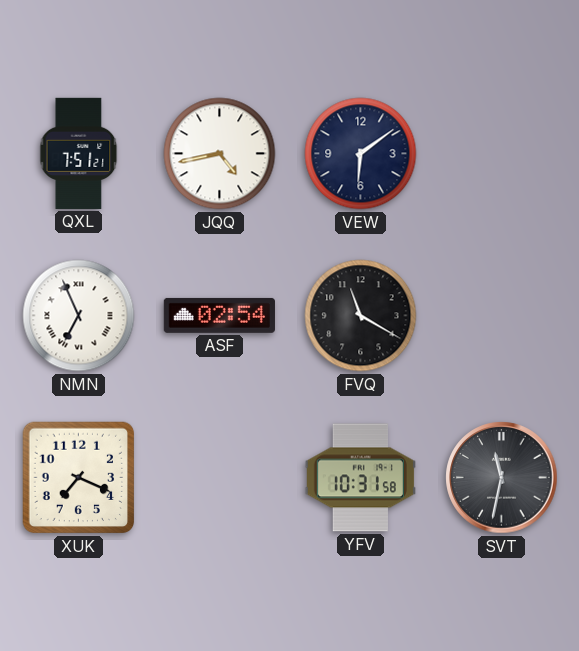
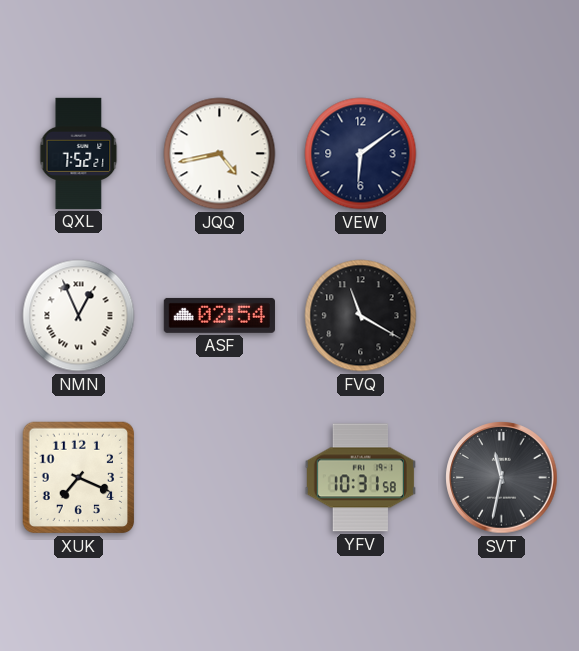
QXL: 7:51 -> 7:52
NMN: 6:56 -> 12:56
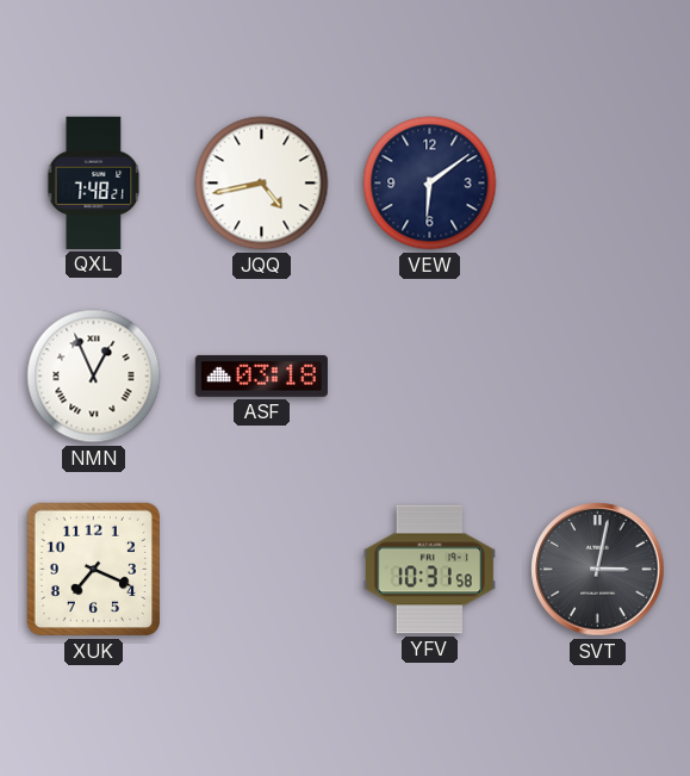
QXL: 7:52 -> 7:48
ASF: 02:54 -> 03:18
FVQ: 11:20 -> none
SVT: 11:32 -> 3:02
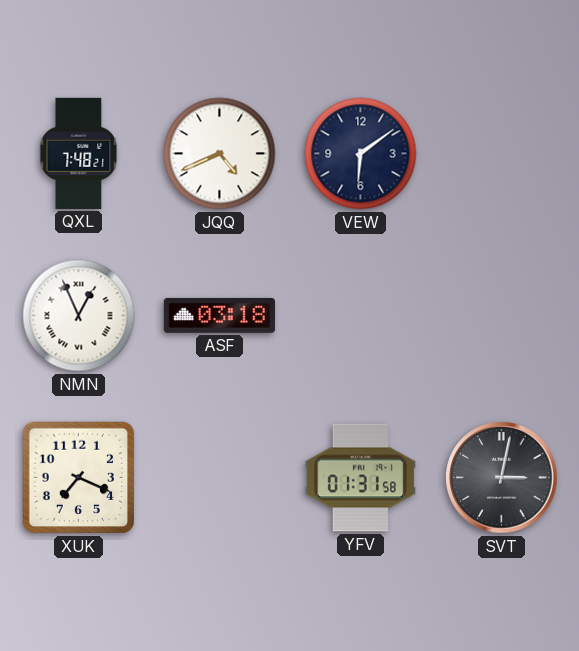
JQQ: 4:43 -> 4:41
YFV: 10:31 -> 01:31
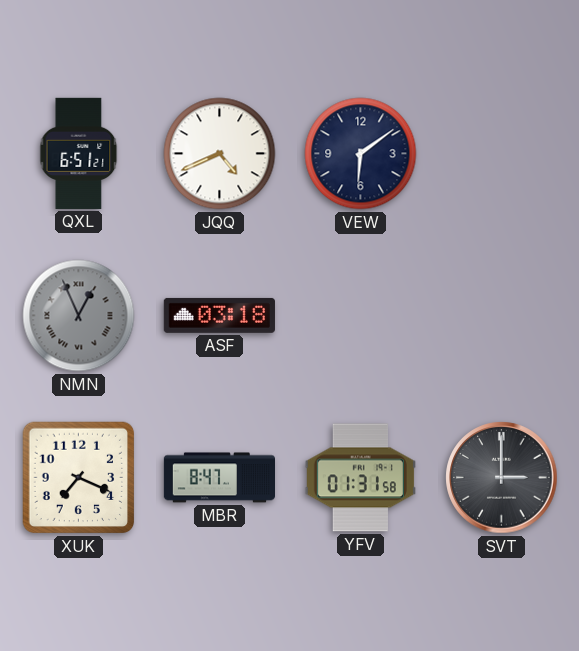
QXL: 7:48 -> 6:51
NMN dial: white -> grey
MBR: none -> 8:47
SVT: 3:02 -> 3:00
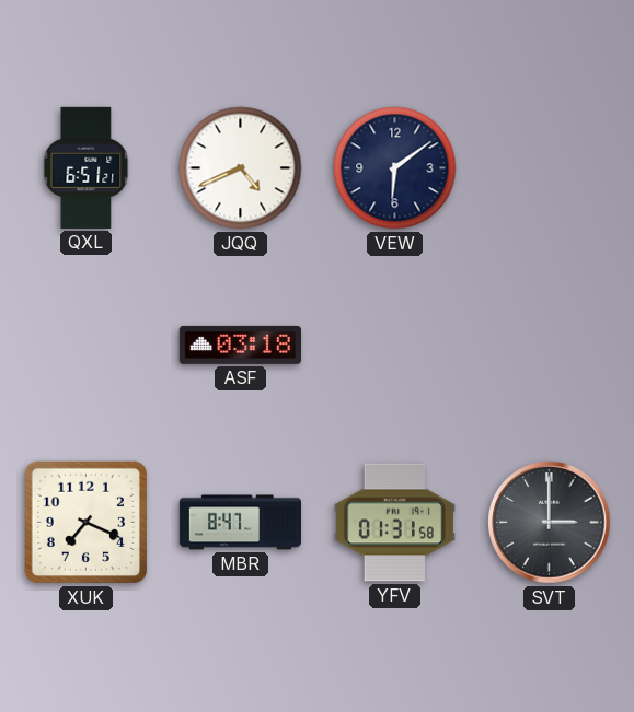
NMN: 12:56 -> none
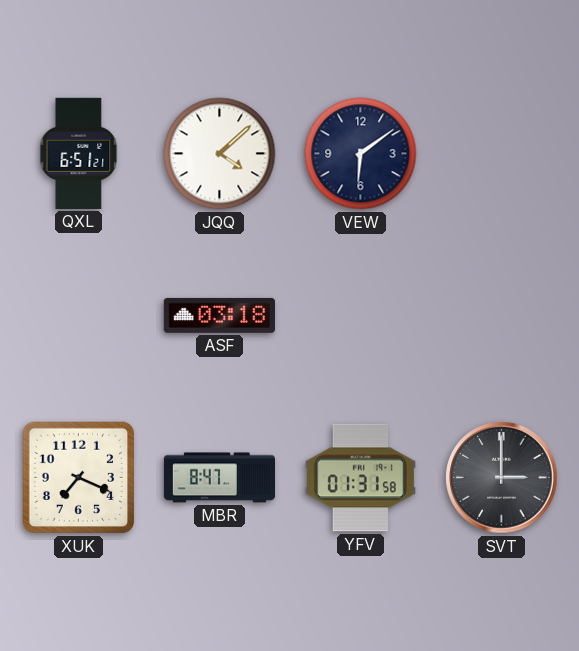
JQQ: 4:41 -> 4:08
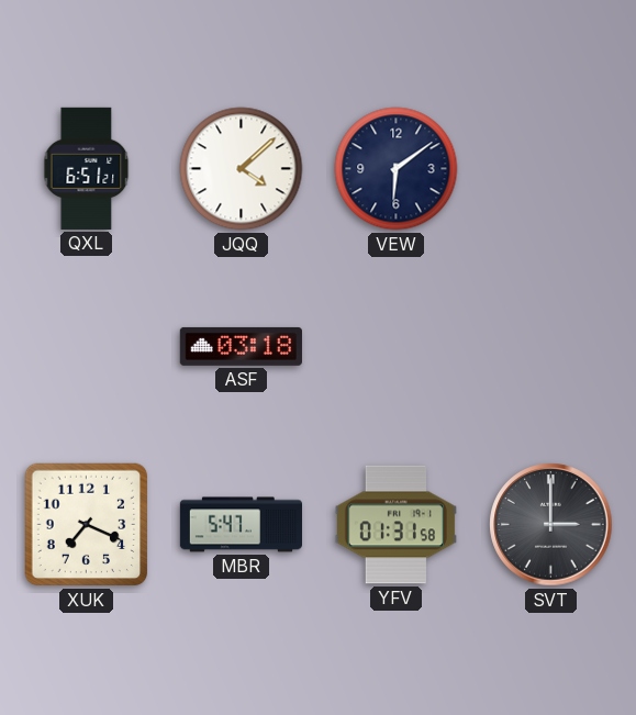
MBR: 8:47 -> 5:47
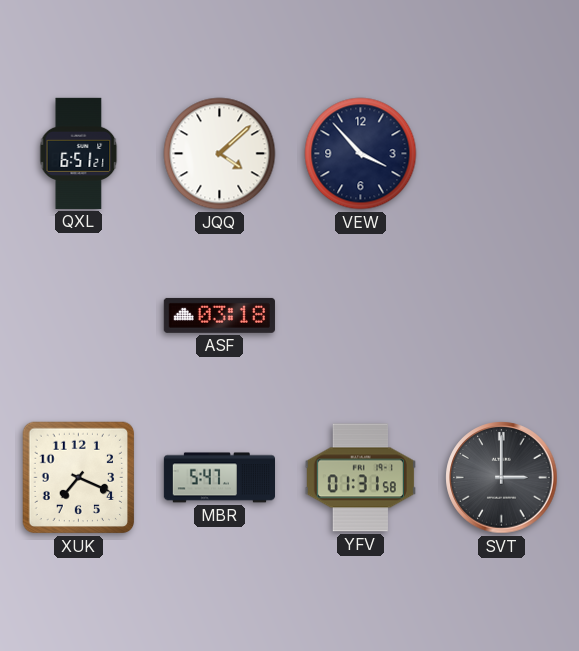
VEW: 6:09 -> 3:53
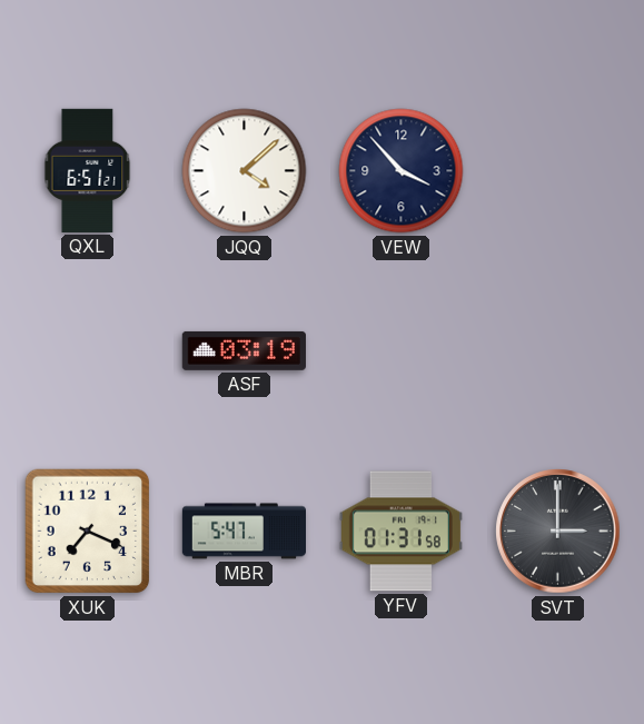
ASF: 03:18 -> 03:19
